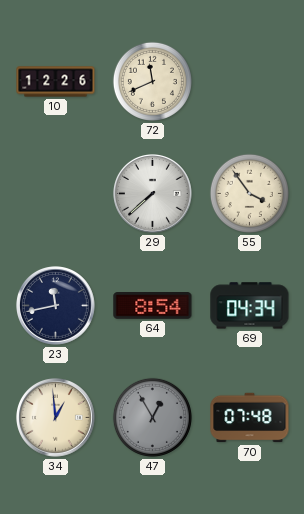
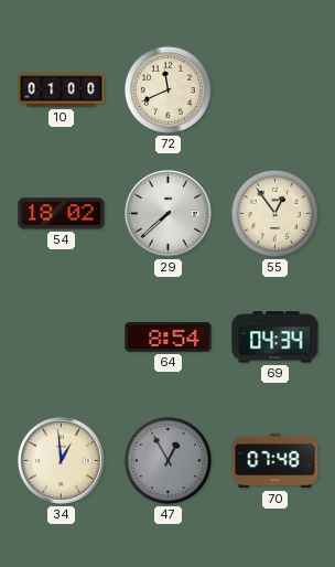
10: 12:26 -> 01:00
54: none -> 18:02
55: 3:54 -> 12:54
23: 11:43 -> none
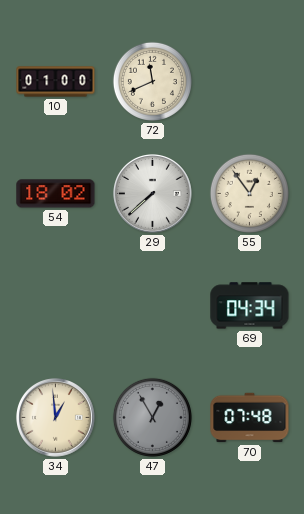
64: 8:54 -> none
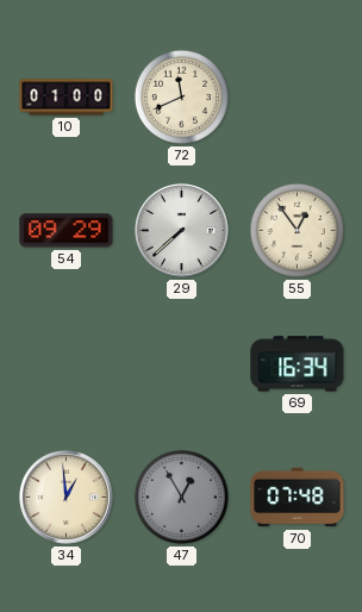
54: 18:02 -> 09:29
69: 04:34 -> 16:34
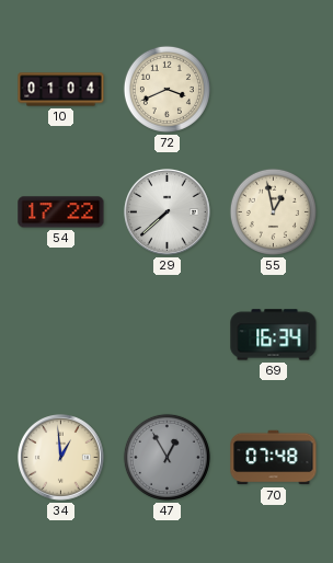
10: 01:00 -> 01:04
72: 11:41 -> 3:41
54: 09:29 -> 17:22
55: 12:54 -> 12:58
